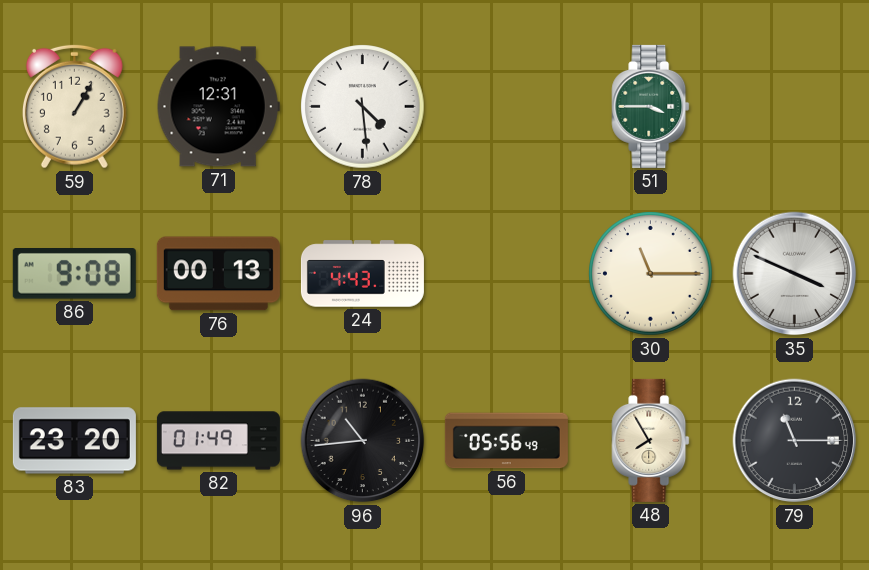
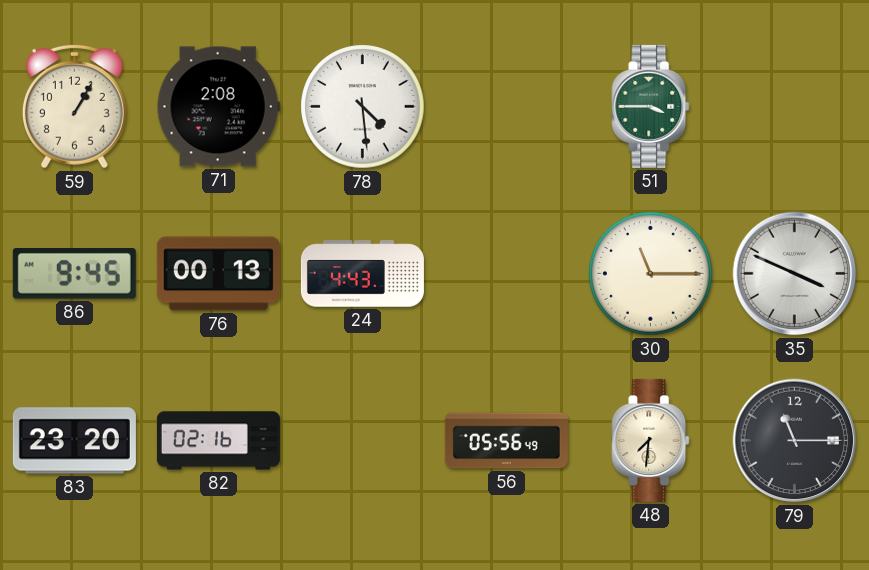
71: 12:31 -> 2:08
86: 9:08 -> 9:45
82: 01:49 -> 02:16
96: 10:44 -> none
48: 7:55 -> 7:31
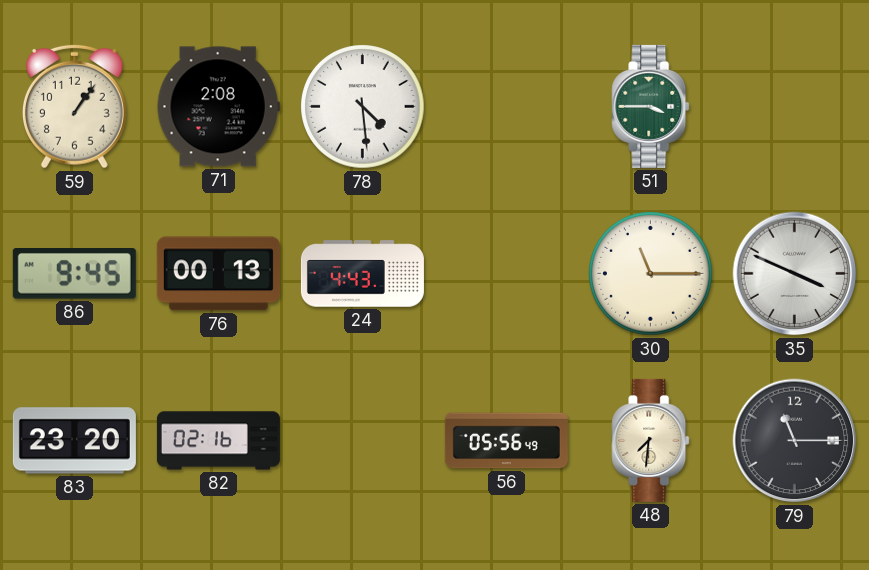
59: 1:05 -> 1:06
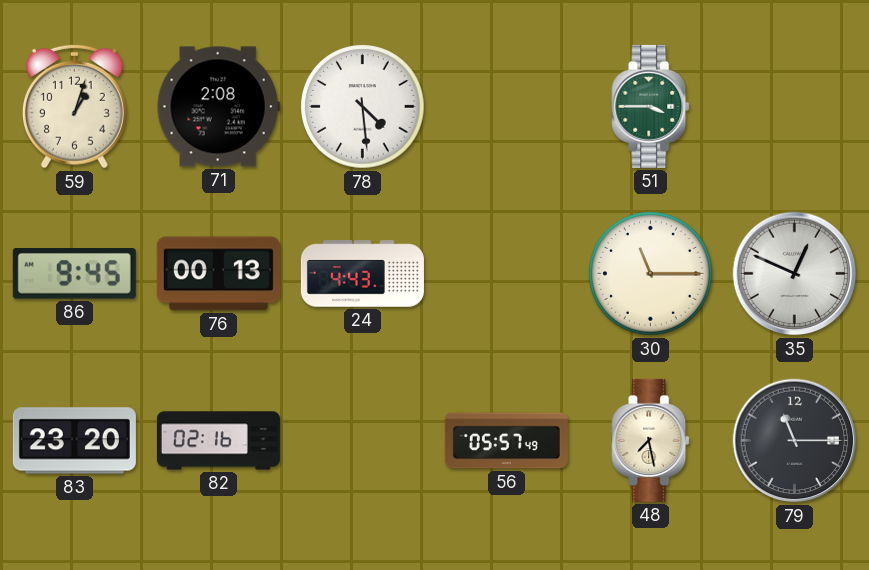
59: 1:06 -> 1:03
35: 3:49 -> 12:49
56: 05:56 -> 05:57
48: 7:31 -> 7:28
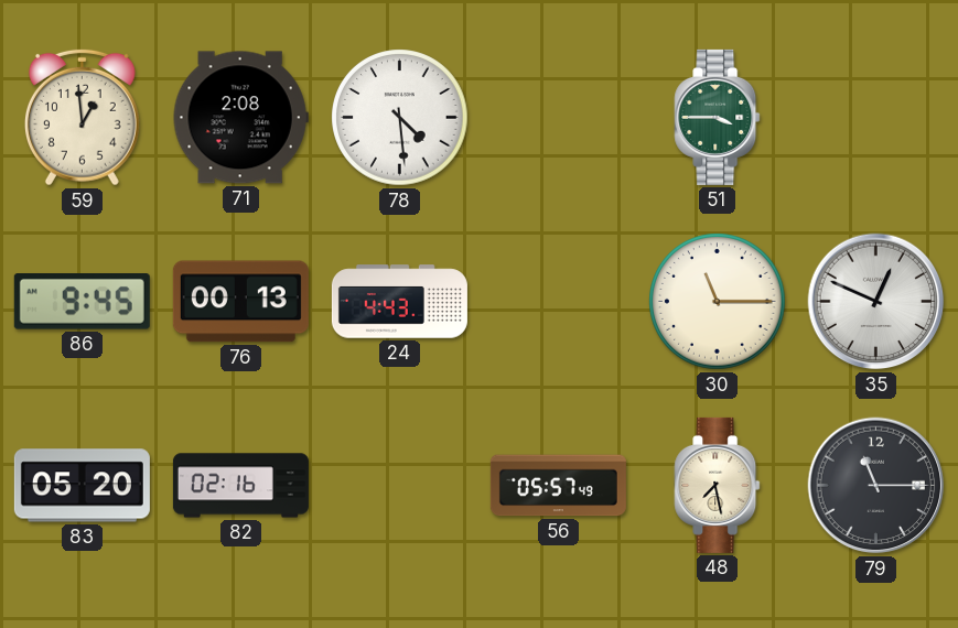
59: 1:03 -> 12:59
83: 23:20 -> 05:20
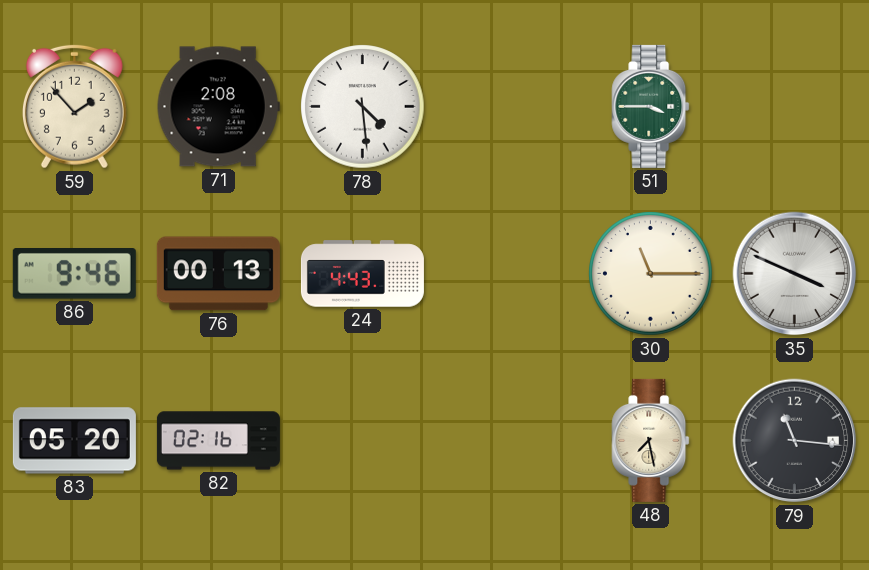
59: 12:59 -> 1:53
86: 9:45 -> 9:46
35: 12:49 -> 3:49
56: 05:57 -> none
79: 11:15 -> 11:16
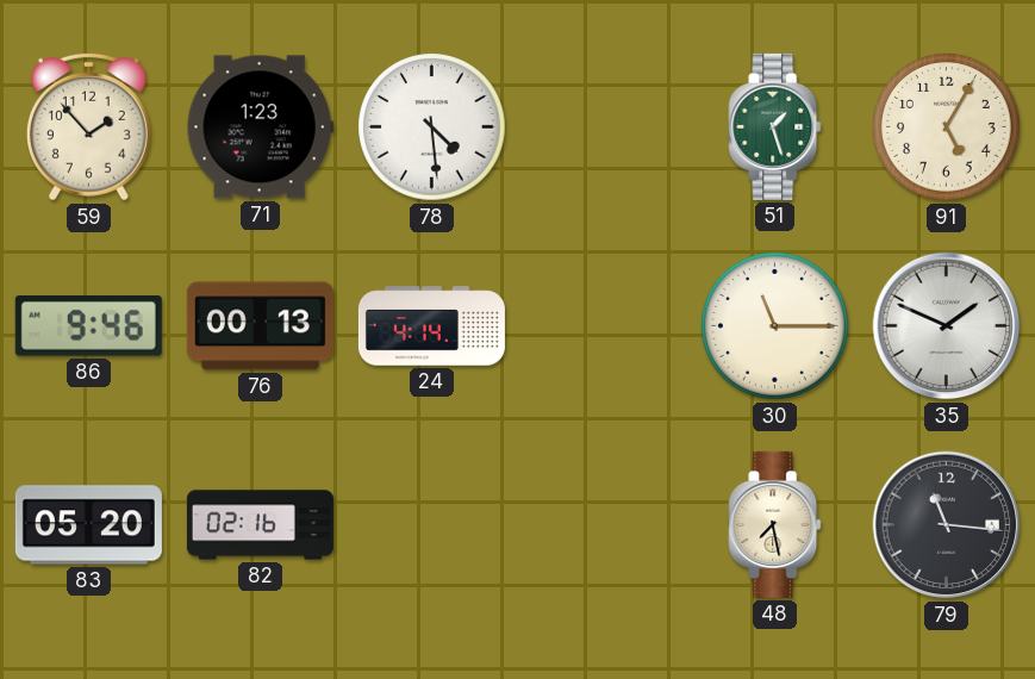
71: 2:08 -> 1:23
51: 3:45 -> 1:27
91: none -> 5:05
24: 4:43 -> 4:14
35: 3:49 -> 1:49
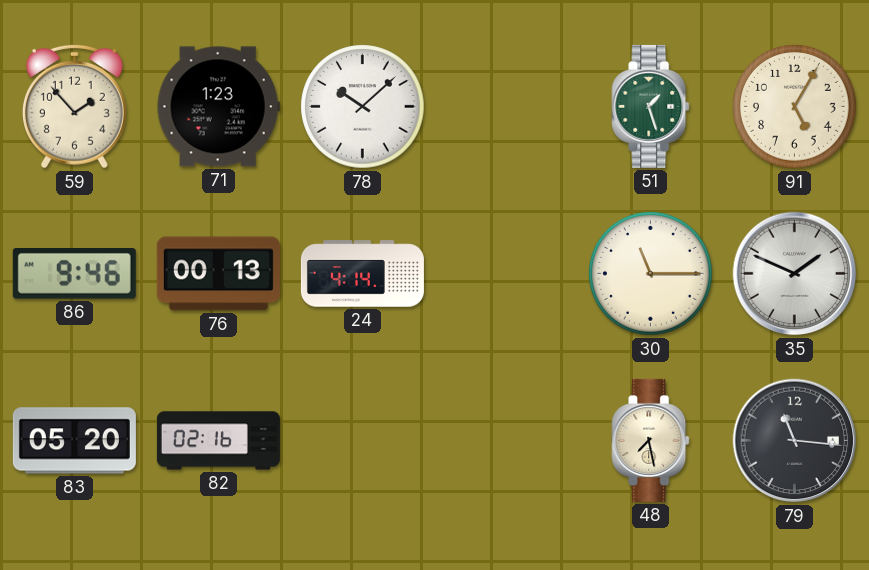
78: 4:29 -> 10:08
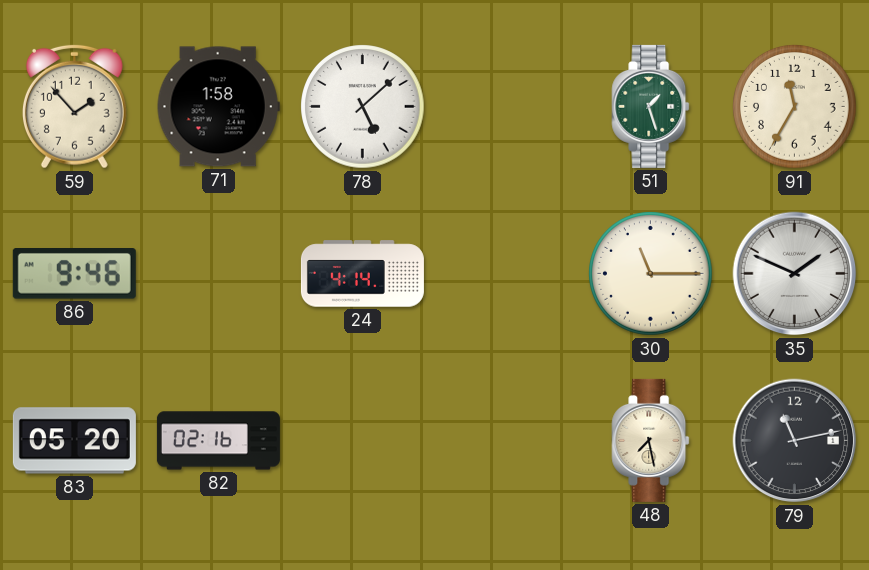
71: 1:23 -> 1:58
78: 10:08 -> 5:08
91: 5:05 -> 11:35
76: 00:13 -> none
79: 11:16 -> 11:13
